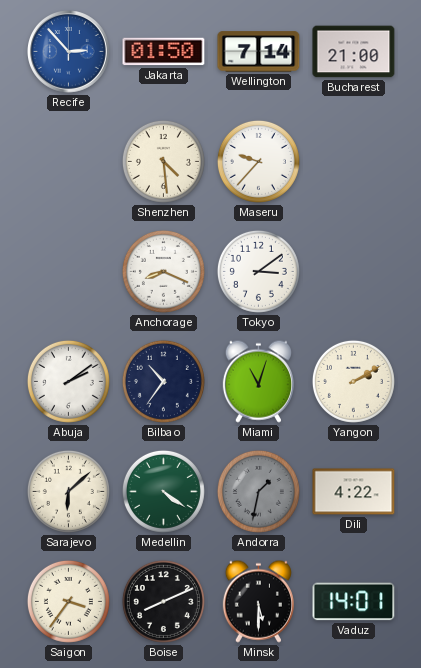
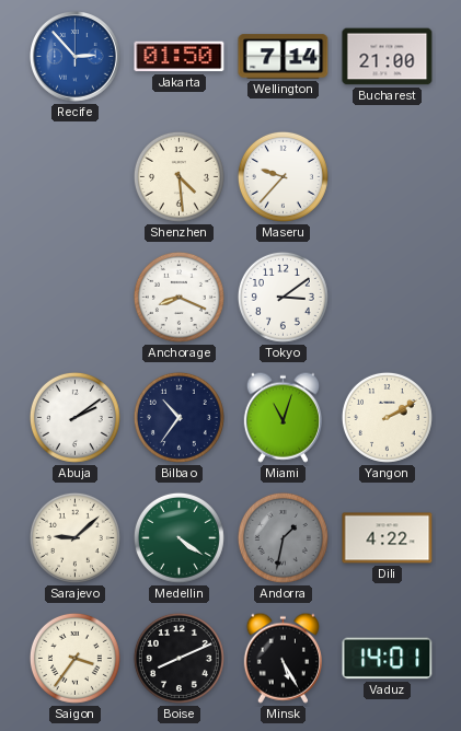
Sarajevo: 6:08 -> 9:08
Minsk: 5:30 -> 5:25
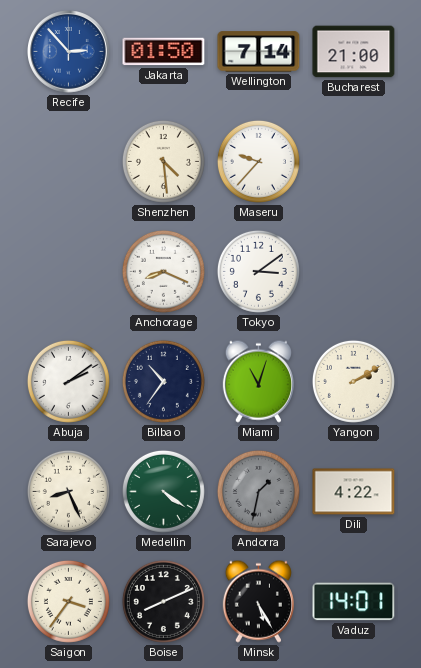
Sarajevo: 9:08 -> 8:26
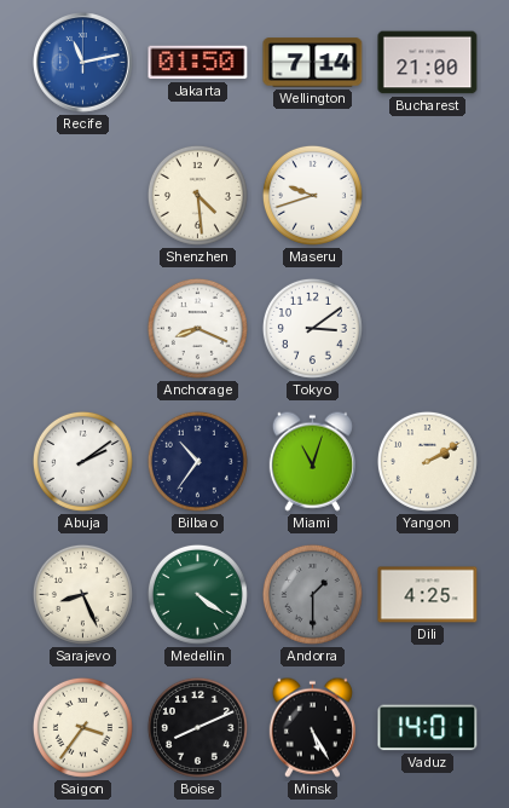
Recife: 2:53 -> 11:13
Maseru: 9:37 -> 9:42
Andorra: 1:32 -> 1:30
Dili: 4:22 -> 4:25
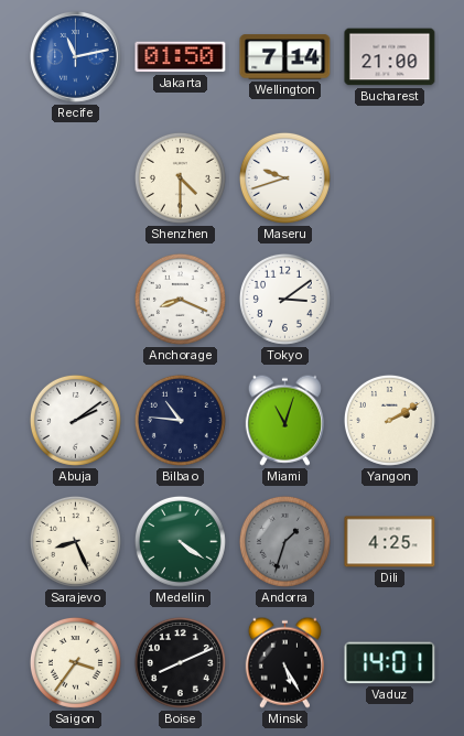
Shenzhen: 4:29 -> 4:30
Bilbao: 10:36 -> 10:46
Andorra: 1:30 -> 1:33
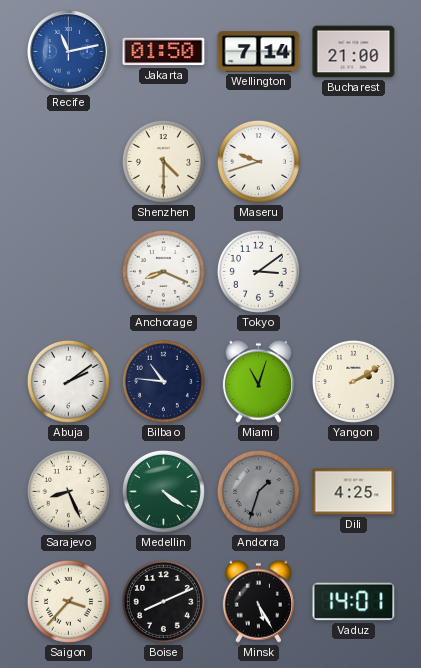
Saigon: 3:36 -> 3:37
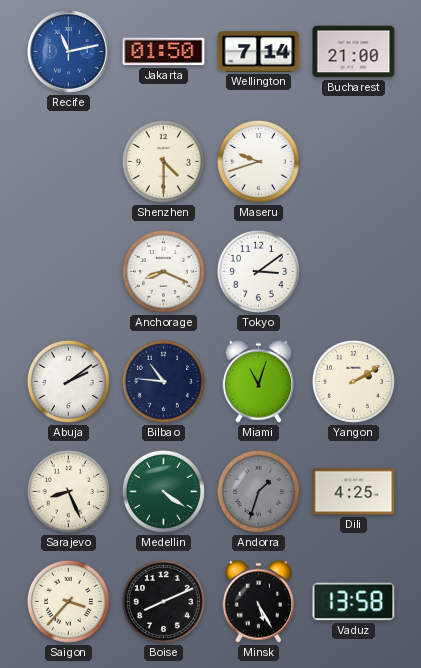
Vaduz: 14:01 -> 13:58
